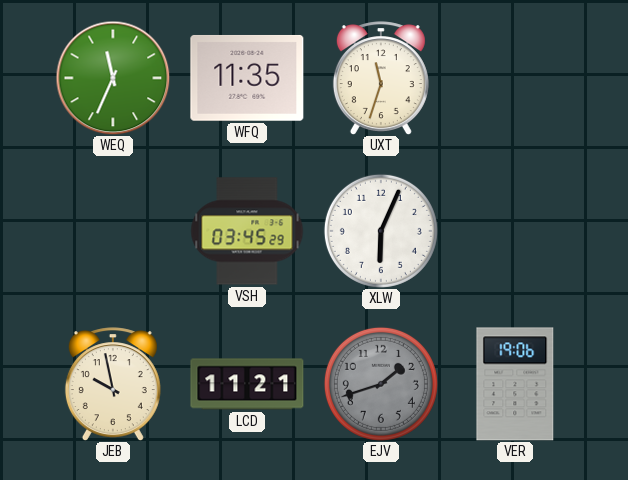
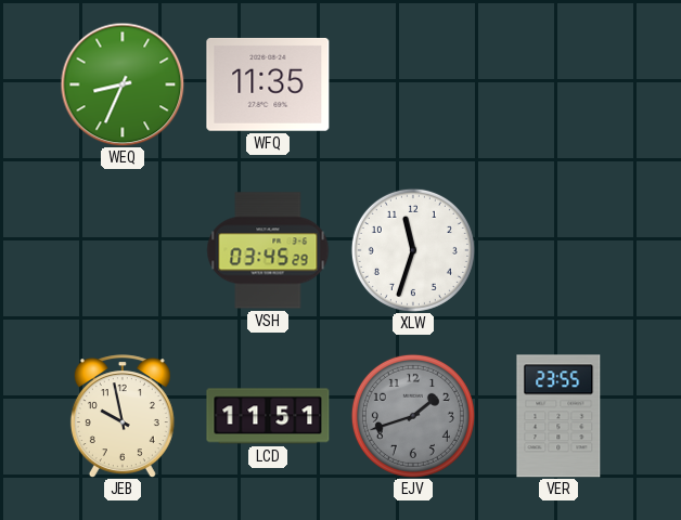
WEQ: 11:34 -> 8:34
UXT: 11:33 -> none
XLW: 6:04 -> 11:33
LCD: 11:21 -> 11:51
VER: 19:06 -> 23:55
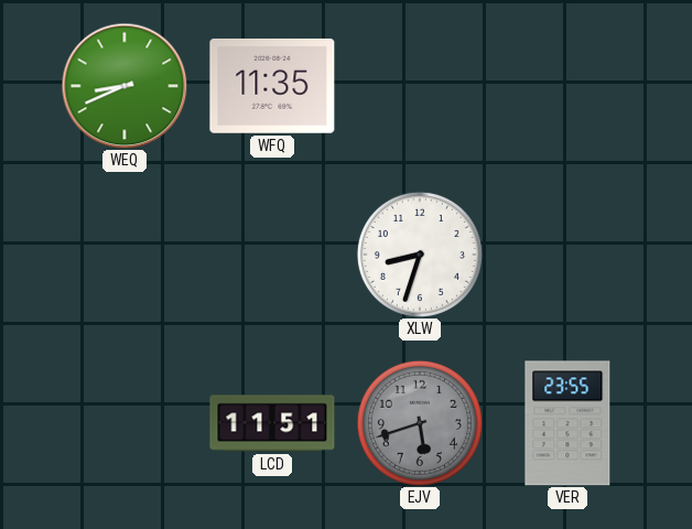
WEQ: 8:34 -> 8:41
VSH: 03:45 -> none
XLW: 11:33 -> 8:33
JEB: 9:58 -> none
EJV: 1:42 -> 5:42
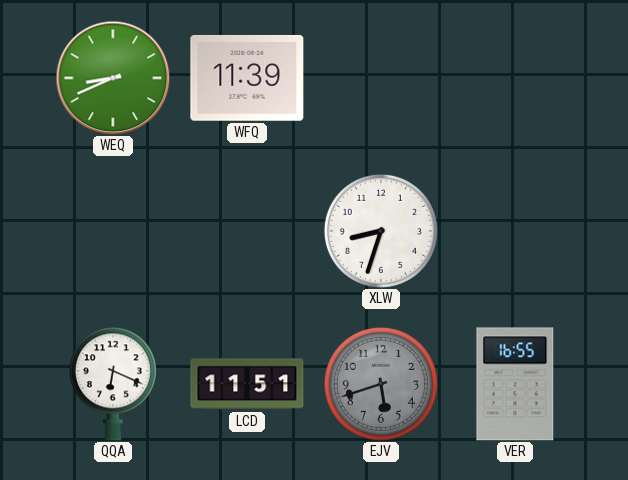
WFQ: 11:35 -> 11:39
QQA: none -> 6:19
VER: 23:55 -> 16:55
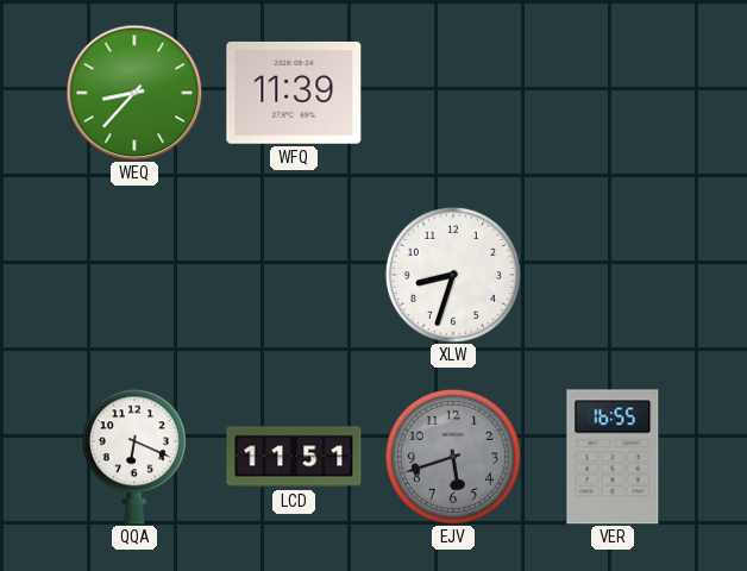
WEQ: 8:41 -> 8:37
